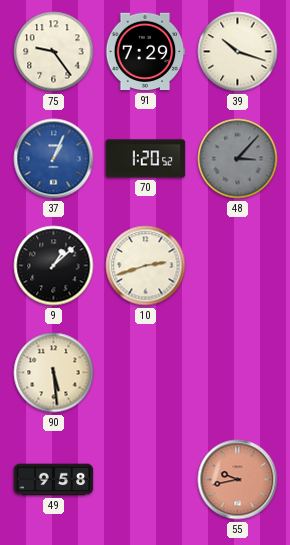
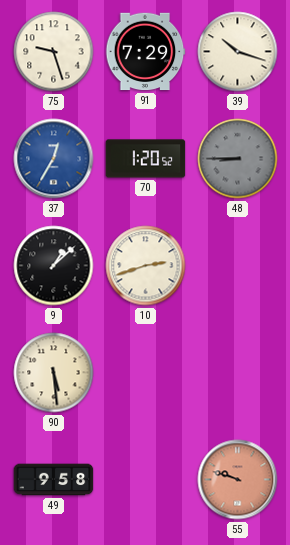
75: 9:24 -> 9:27
37: 1:04 -> 12:35
48: 3:07 -> 8:45
55: 9:43 -> 9:48
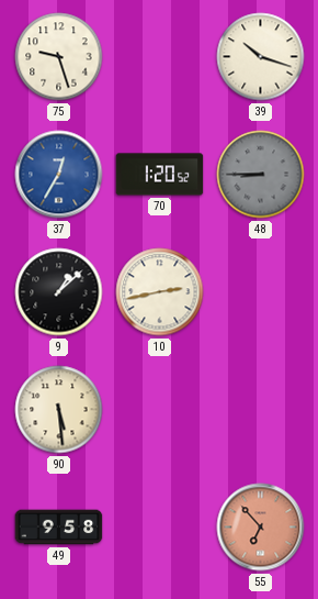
91: 7:29 -> none
10: 2:42 -> 2:43
55: 9:48 -> 6:53
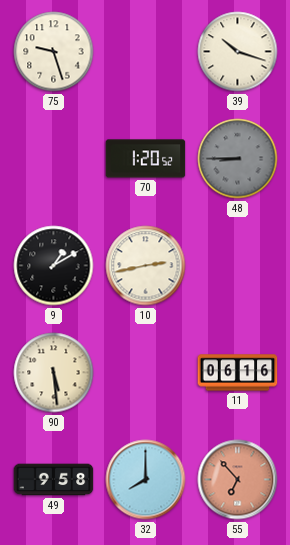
37: 12:35 -> none
9: 1:08 -> 1:10
11: none -> 06:16
32: none -> 8:00
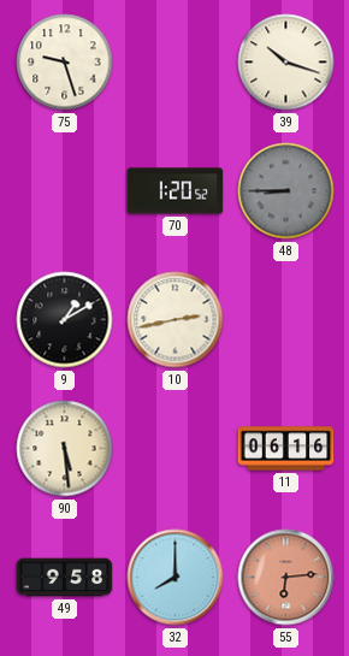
55: 6:53 -> 6:14
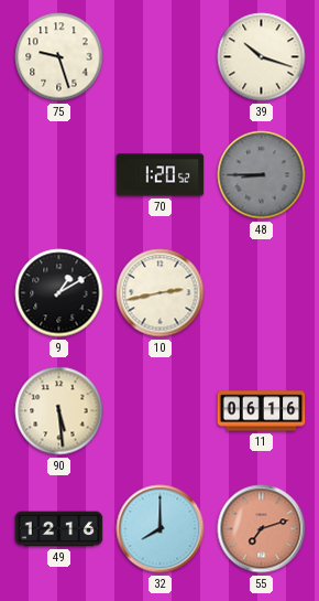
49: 9:58 -> 12:16
55: 6:14 -> 7:12
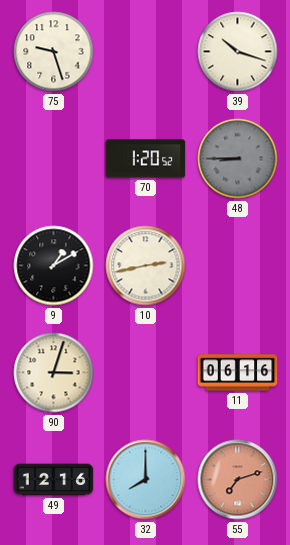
90: 5:29 -> 3:03
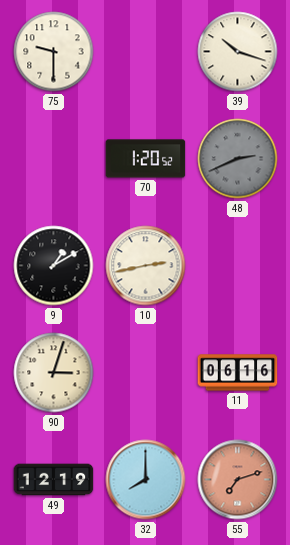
75: 9:27 -> 9:30
48: 8:45 -> 2:41
49: 12:16 -> 12:19
